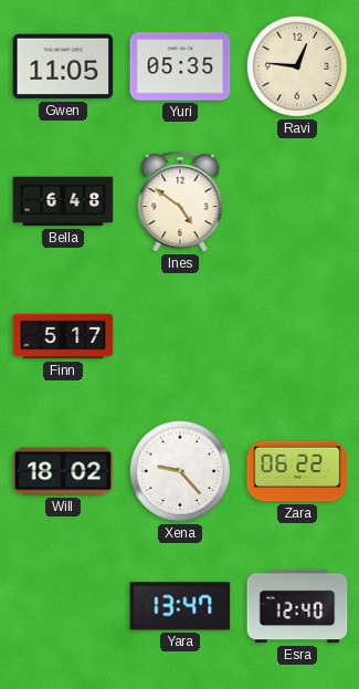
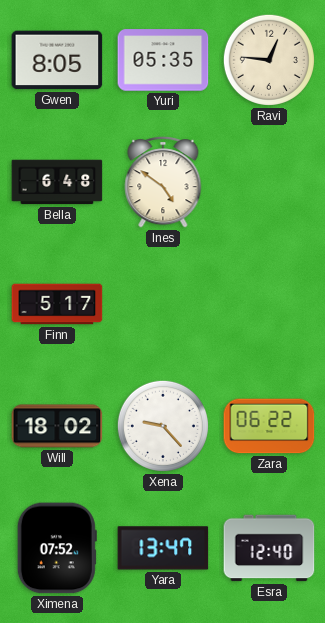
Gwen: 11:05 -> 8:05
Ximena: none -> 07:52
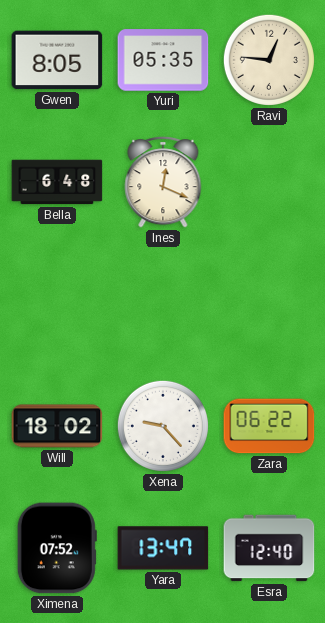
Ines: 4:51 -> 12:19
Finn: 5:17 -> none
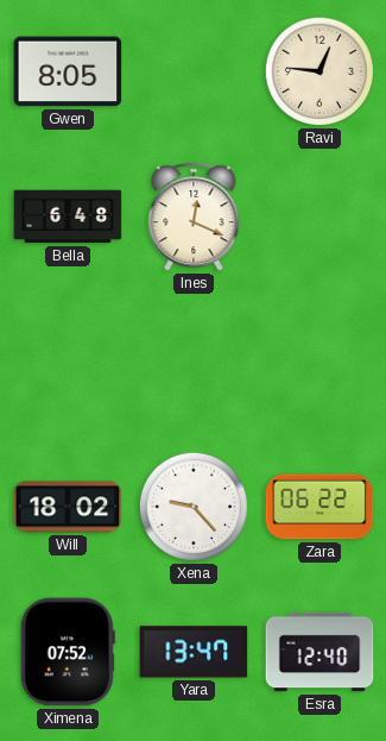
Yuri: 05:35 -> none
